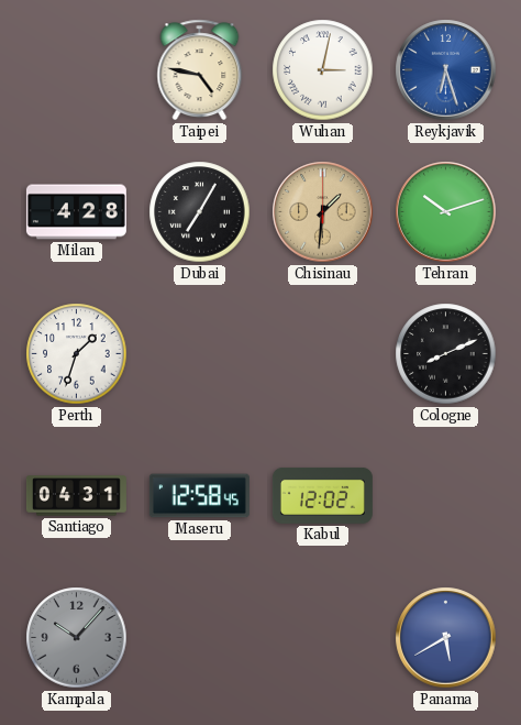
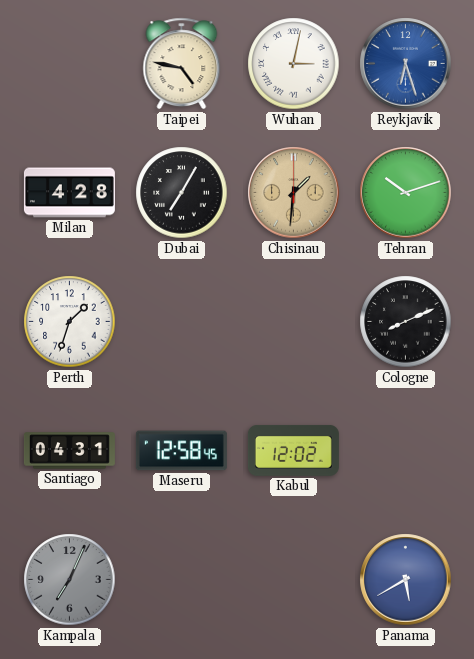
Kampala: 10:07 -> 7:04
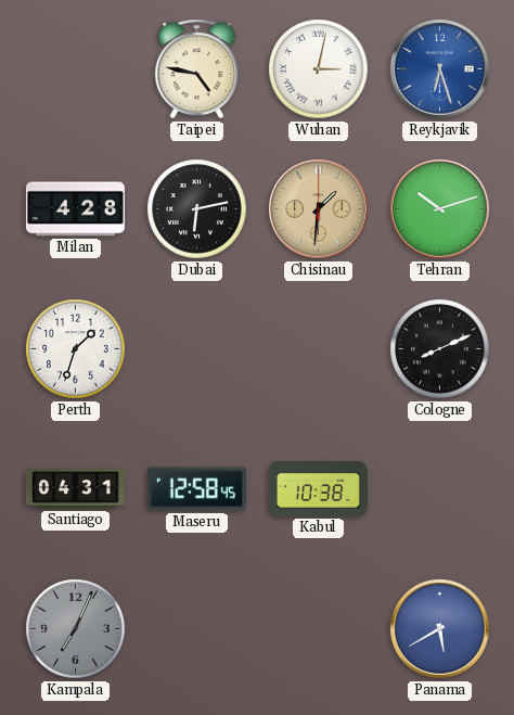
Dubai: 7:05 -> 6:13
Kabul: 12:02 -> 10:38
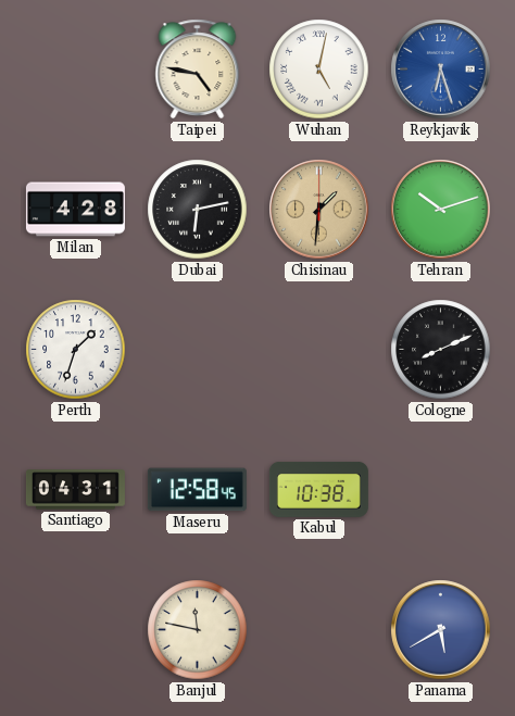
Wuhan: 3:02 -> 5:02
Kampala: 7:04 -> none
Banjul: none -> 11:47
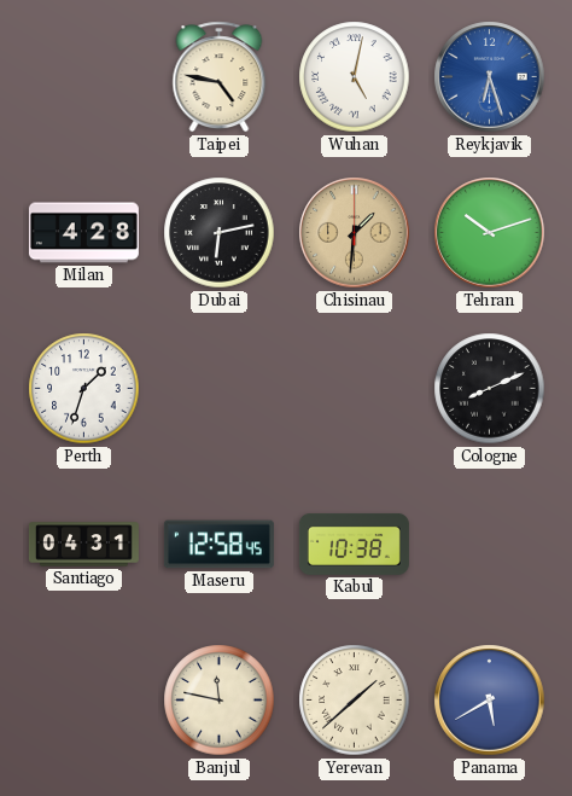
Yerevan: none -> 1:38
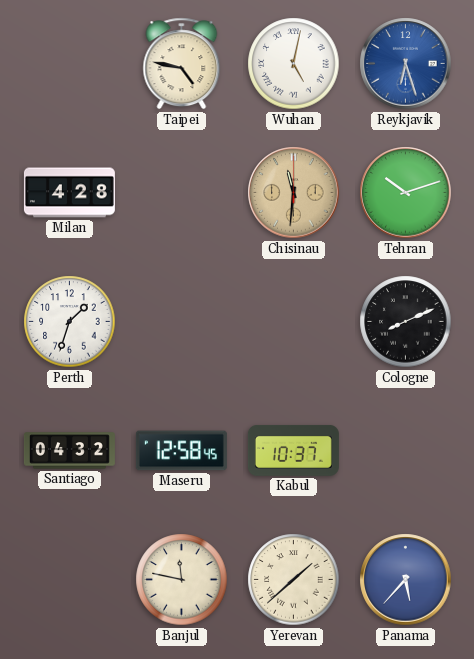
Dubai: 6:13 -> none
Chisinau: 1:31 -> 11:31
Santiago: 04:31 -> 04:32
Kabul: 10:38 -> 10:37
Panama: 5:40 -> 5:37
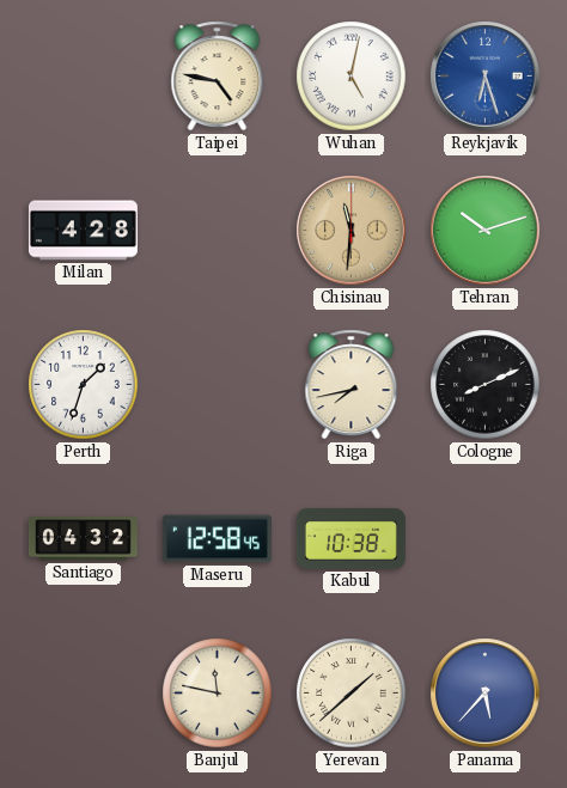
Riga: none -> 7:43
Kabul: 10:37 -> 10:38
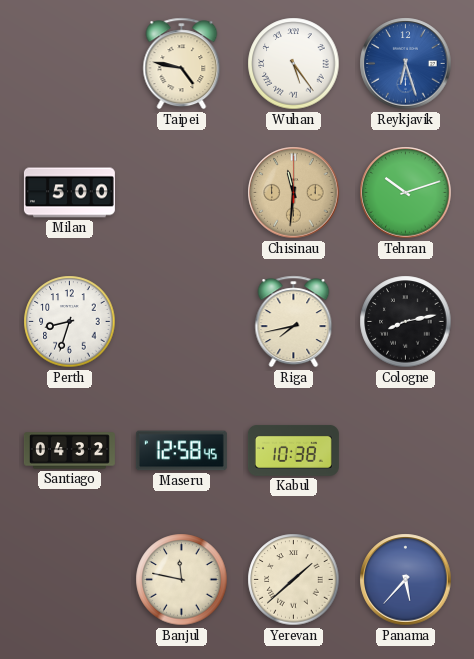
Wuhan: 5:02 -> 5:24
Milan: 4:28 -> 5:00
Perth: 1:33 -> 8:33
Cologne: 8:11 -> 8:13
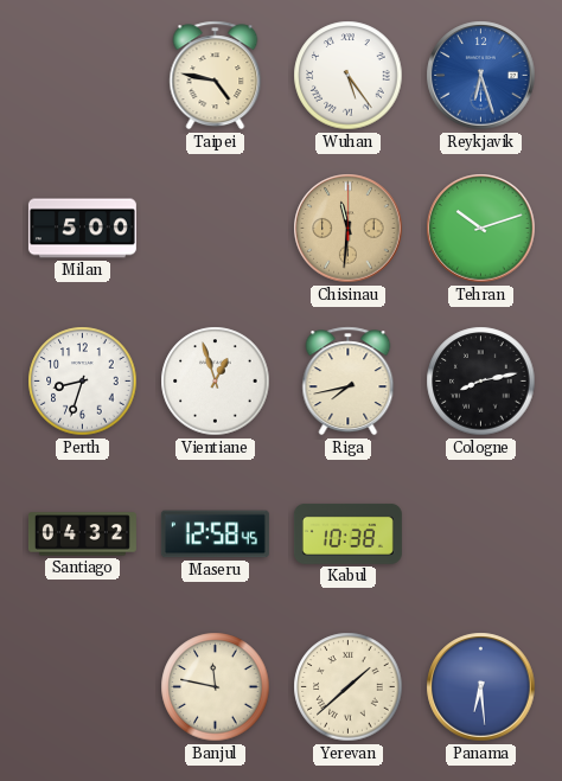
Vientiane: none -> 12:57
Panama: 5:37 -> 6:29
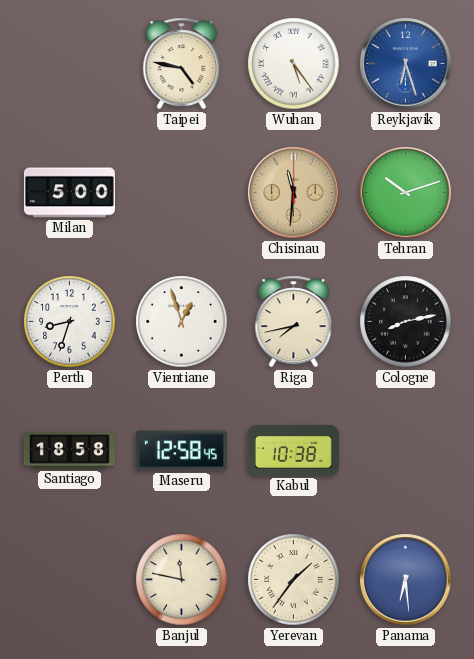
Santiago: 04:32 -> 18:58
Yerevan: 1:38 -> 1:36
